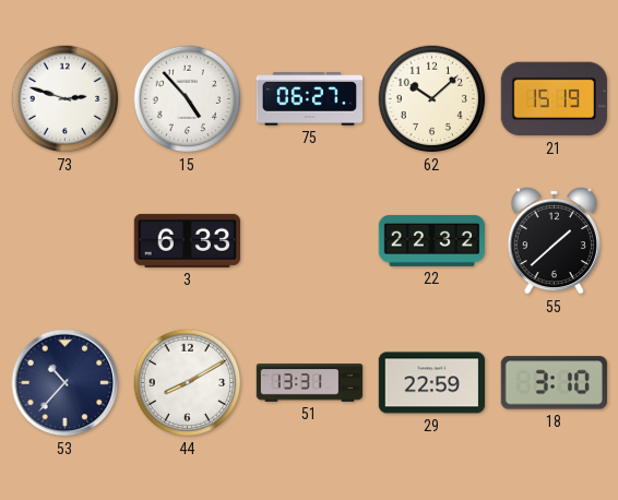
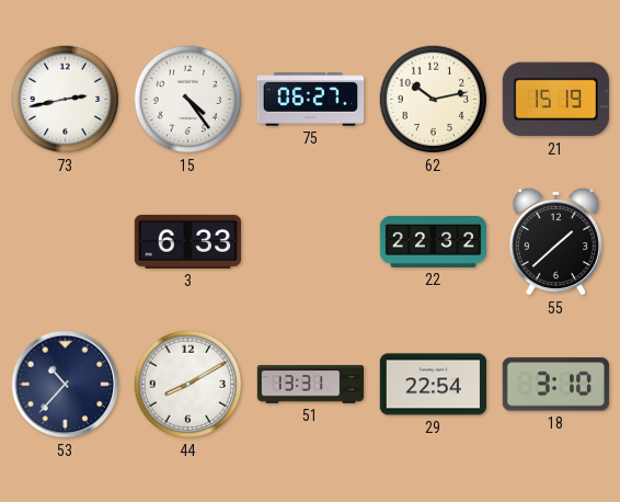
73: 2:48 -> 2:43
15: 4:53 -> 4:24
62: 10:08 -> 10:13
29: 22:59 -> 22:54
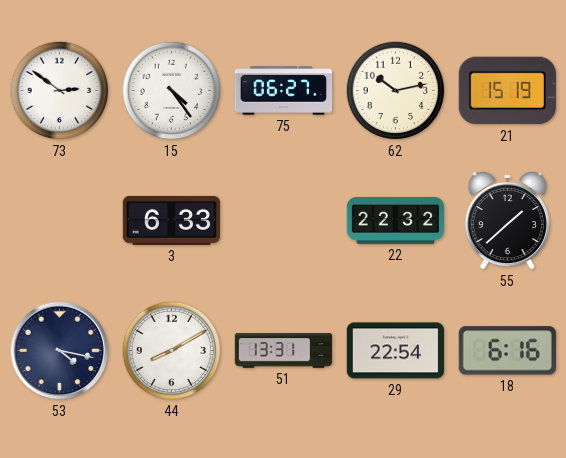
73: 2:43 -> 2:51
53: 10:37 -> 4:17
18: 3:10 -> 6:16
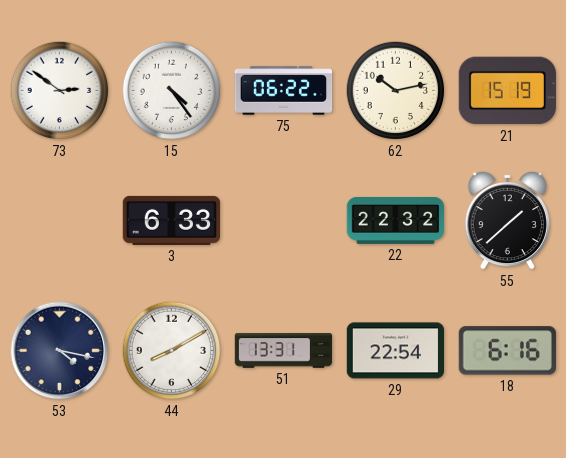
75: 06:27 -> 06:22
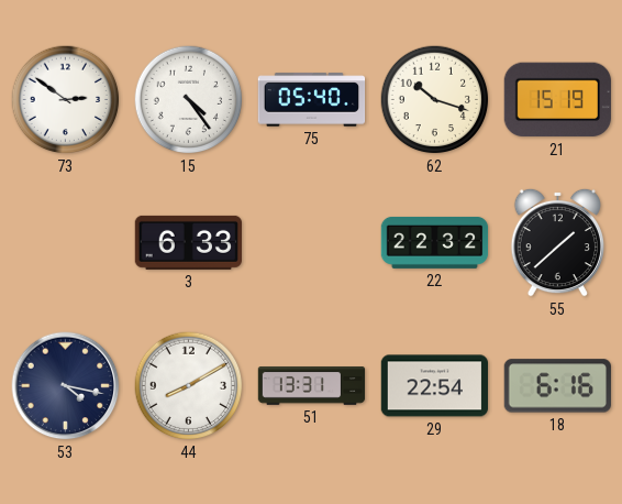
75: 06:22 -> 05:40
62: 10:13 -> 10:18
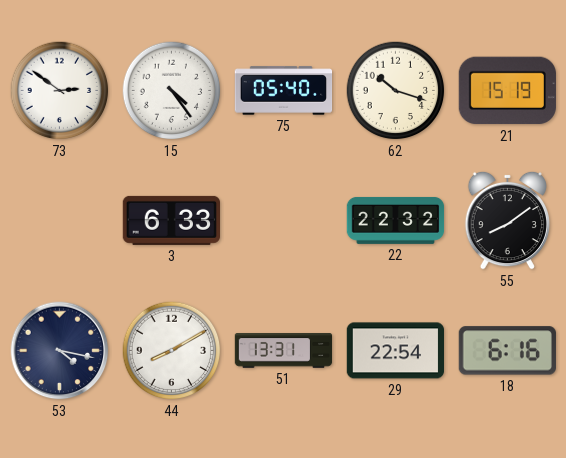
55: 1:38 -> 8:09
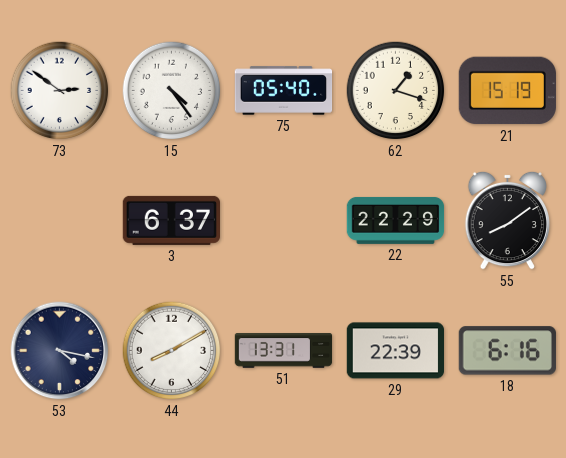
62: 10:18 -> 1:18
3: 6:33 -> 6:37
22: 22:32 -> 22:29
29: 22:54 -> 22:39
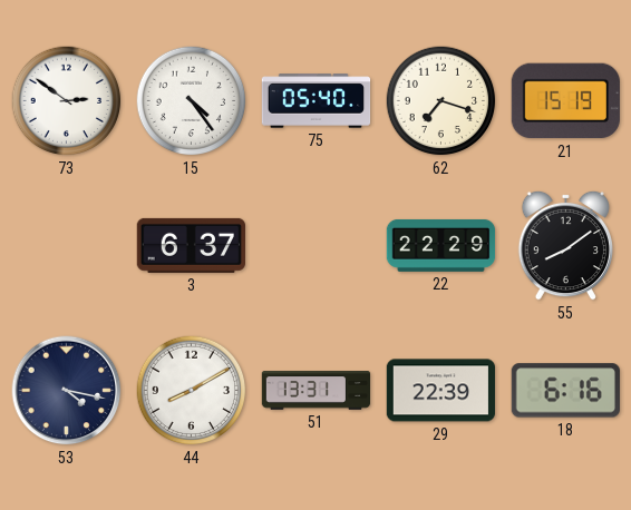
62: 1:18 -> 7:18
